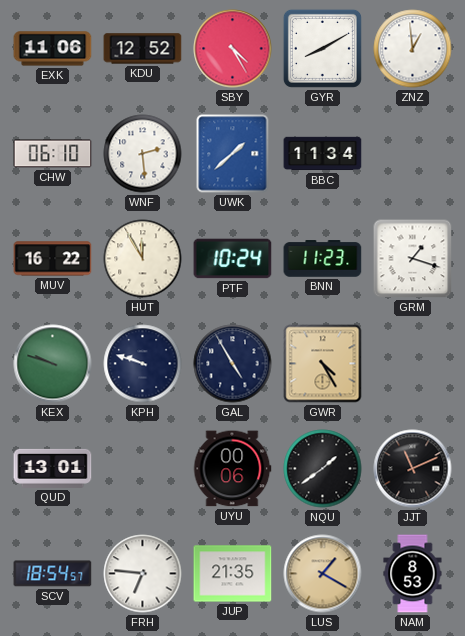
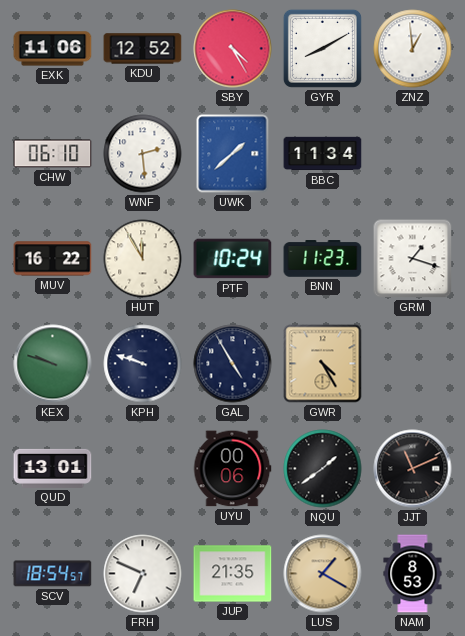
FRH: 6:46 -> 6:49
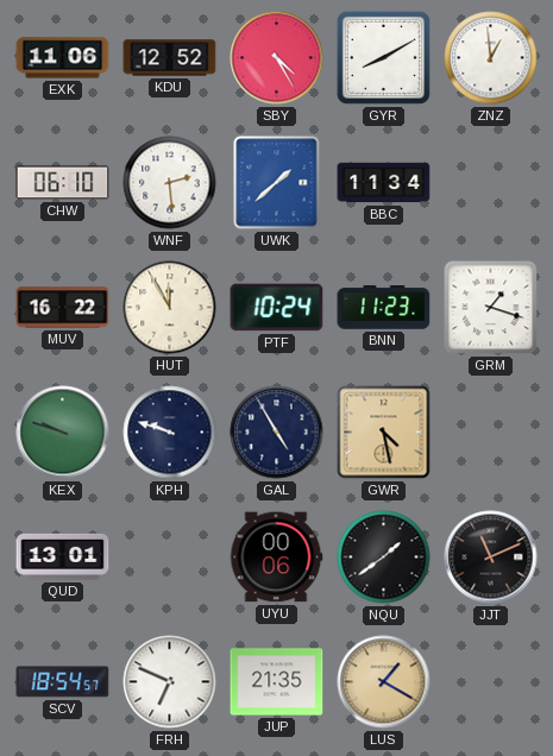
GWR: 4:25 -> 4:28
NAM: 8:53 -> none
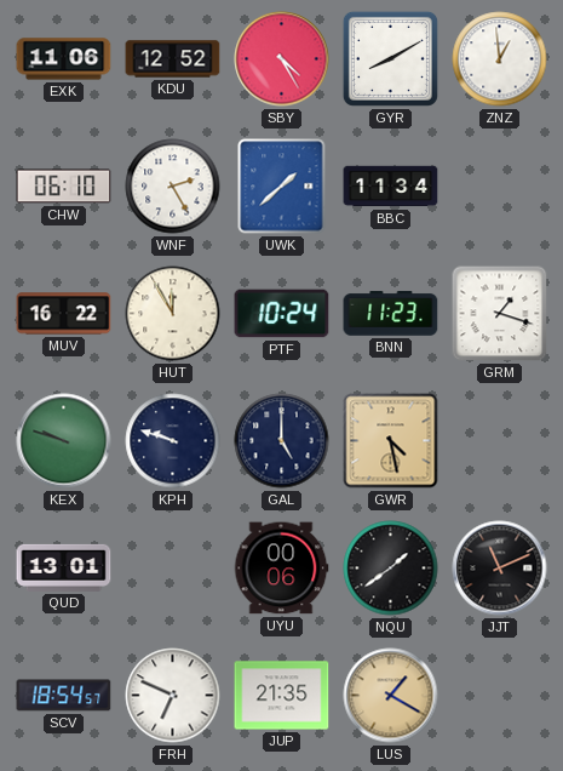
WNF: 2:29 -> 2:25
GAL: 4:55 -> 5:00
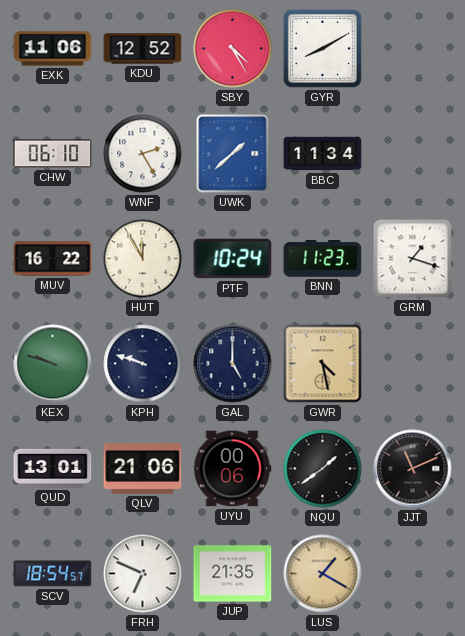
ZNZ: 12:59 -> none
QLV: none -> 21:06
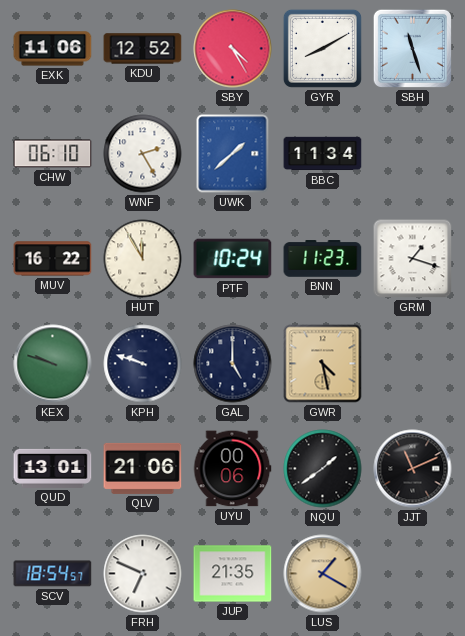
SBH: none -> 11:27
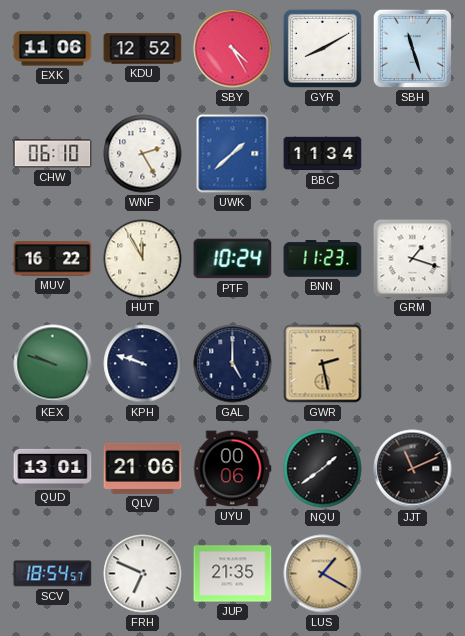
GWR: 4:28 -> 2:28
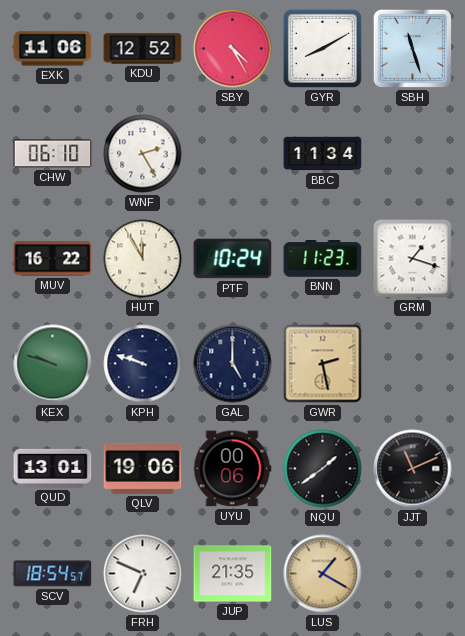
UWK: 1:38 -> none
QLV: 21:06 -> 19:06
